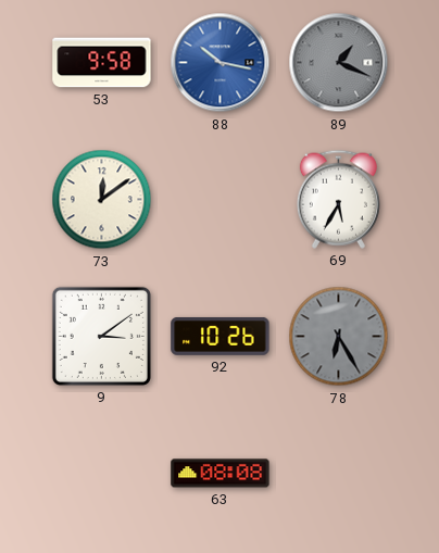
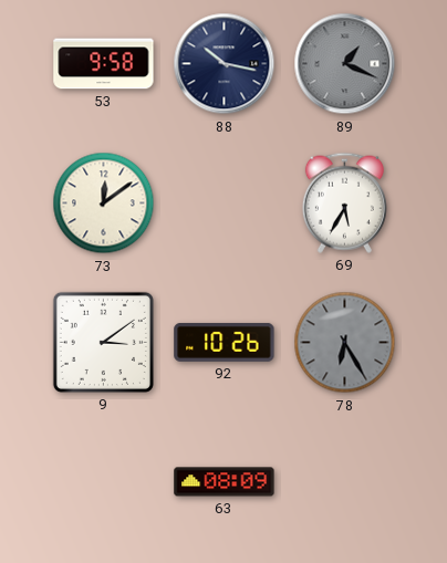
88 dial: blue -> navy
63: 08:08 -> 08:09
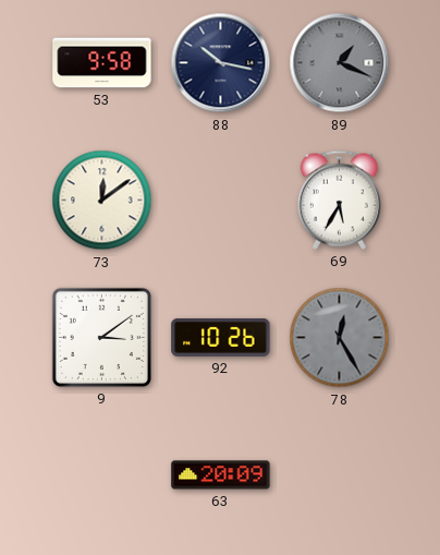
78: 6:25 -> 12:25
63: 08:09 -> 20:09
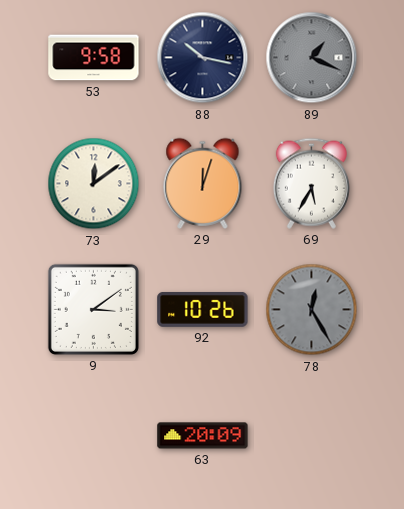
29: none -> 12:03
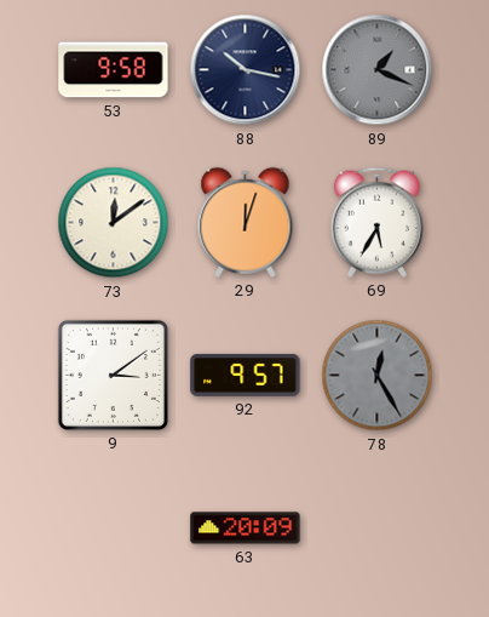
92: 10:26 -> 9:57
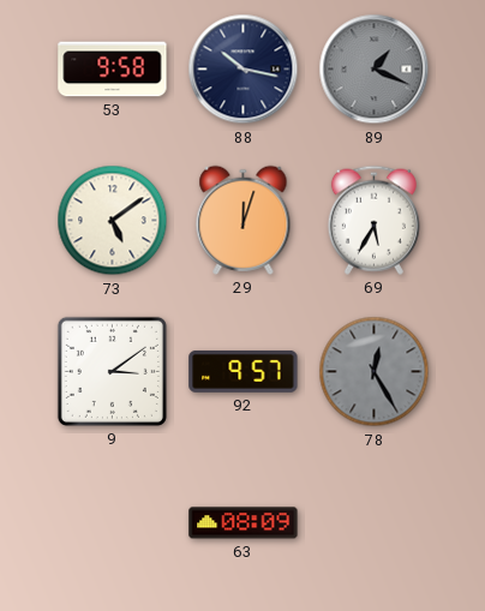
73: 12:09 -> 5:09
63: 20:09 -> 08:09
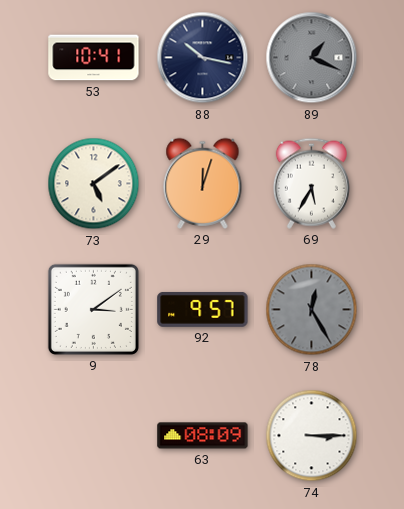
53: 9:58 -> 10:41
74: none -> 3:15
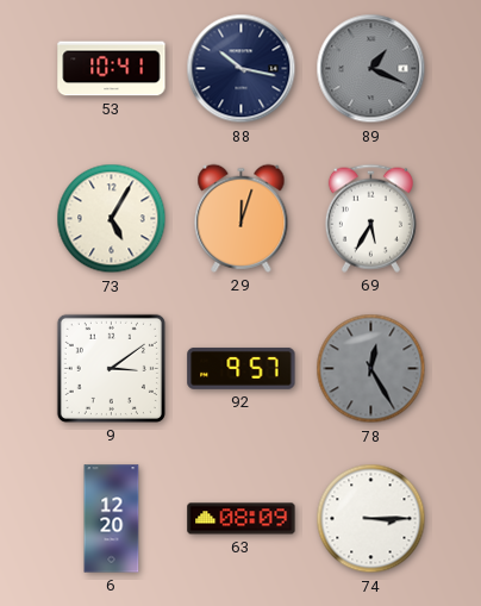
73: 5:09 -> 5:05
6: none -> 12:20
